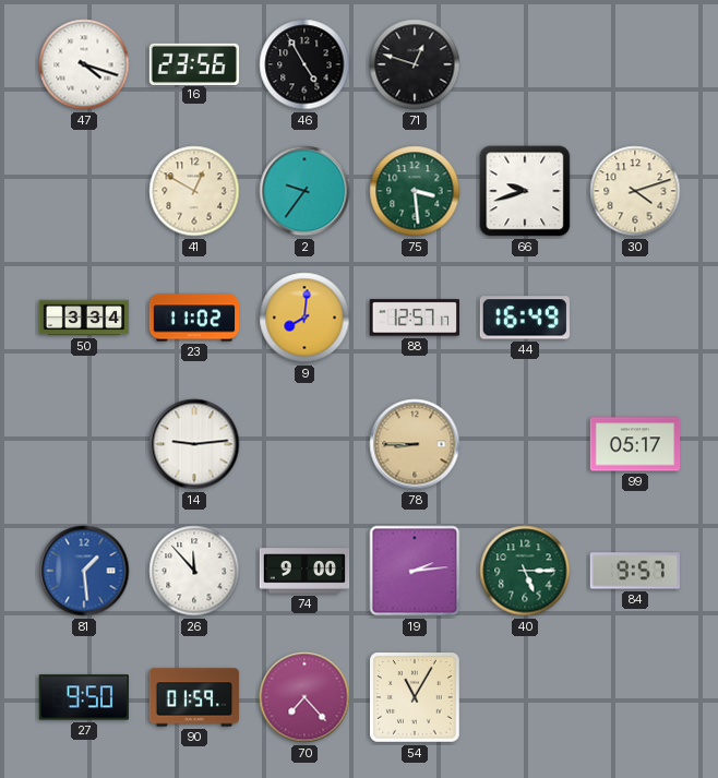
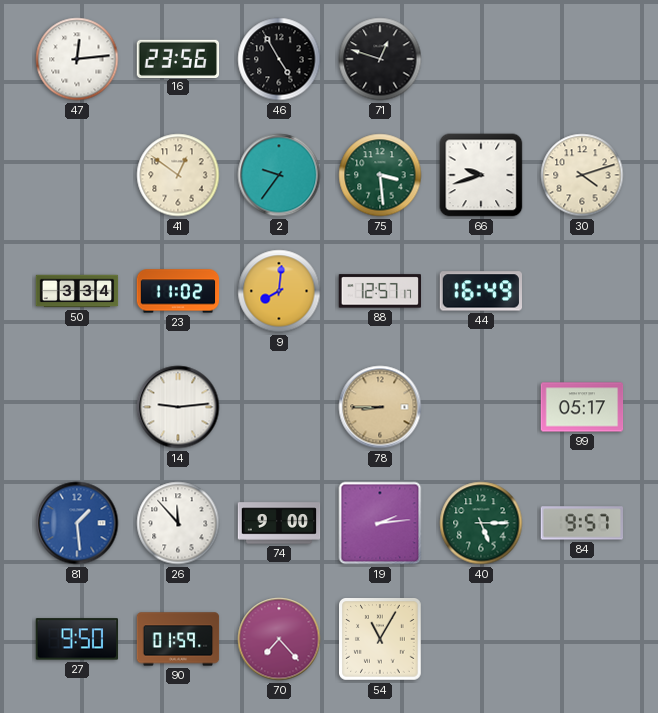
47: 4:18 -> 12:14
41: 12:50 -> 12:51
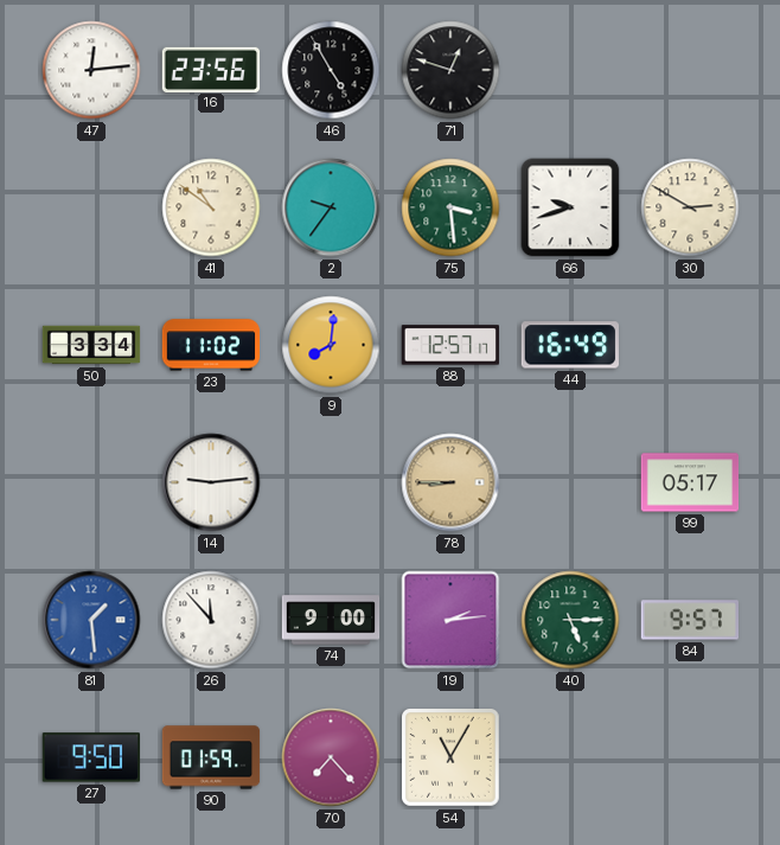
41: 12:51 -> 10:51
30: 4:12 -> 2:50
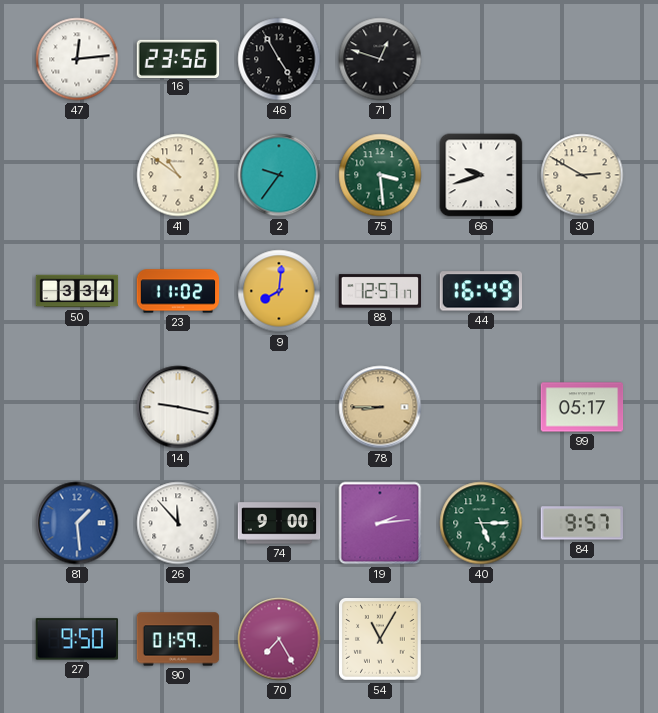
14: 9:14 -> 9:17
70: 7:23 -> 7:25
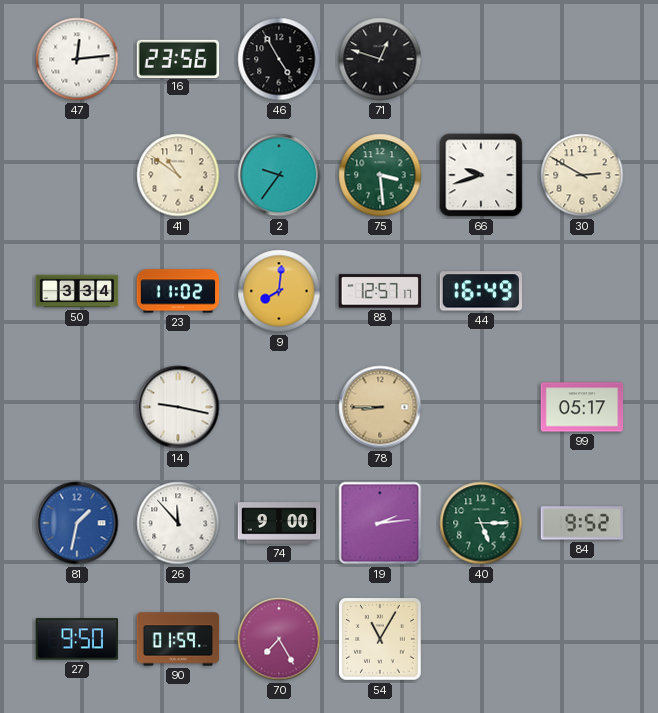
81: 1:29 -> 1:32
84: 9:57 -> 9:52
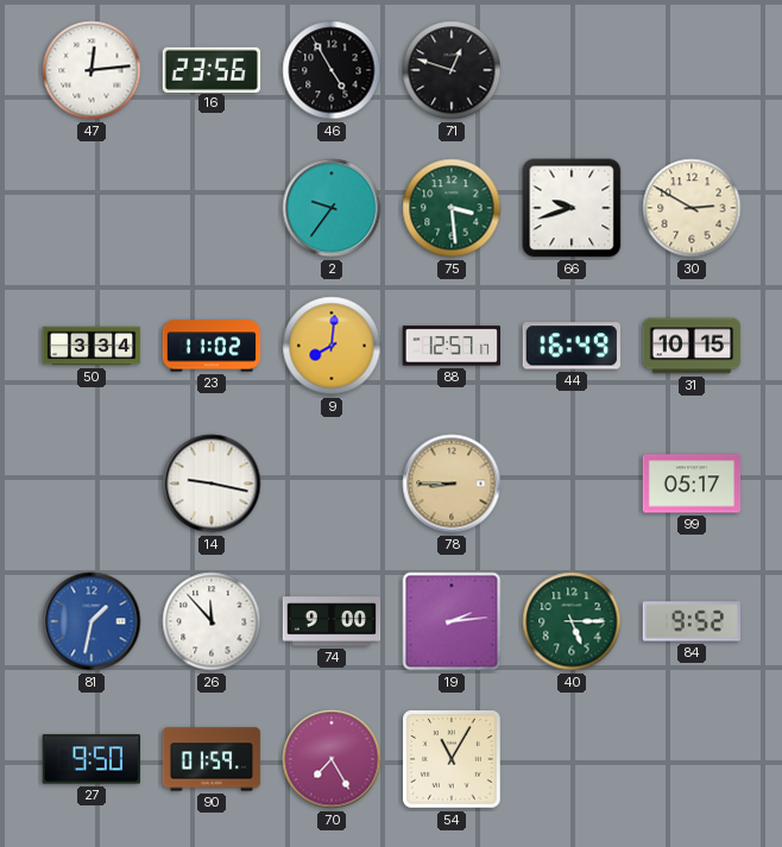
41: 10:51 -> none
31: none -> 10:15
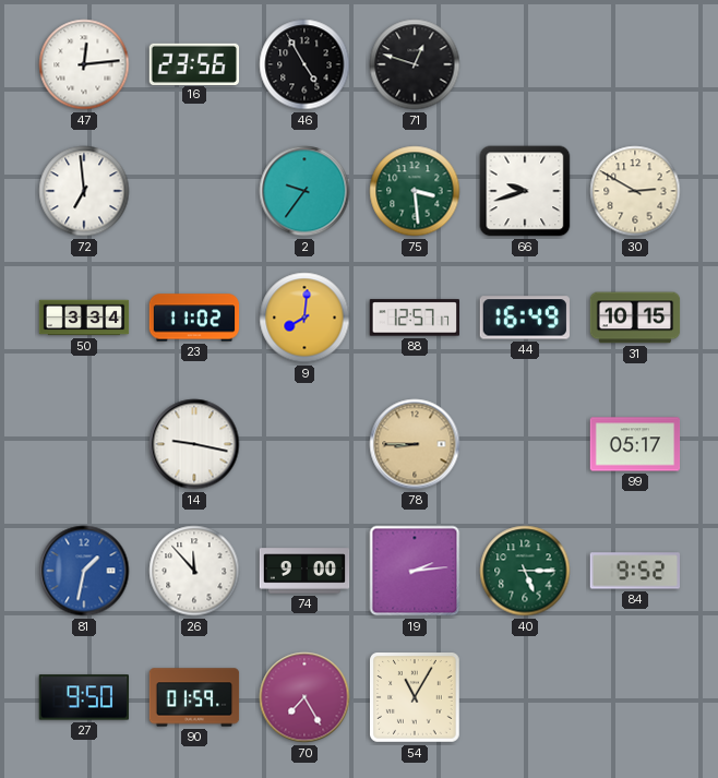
72: none -> 6:59
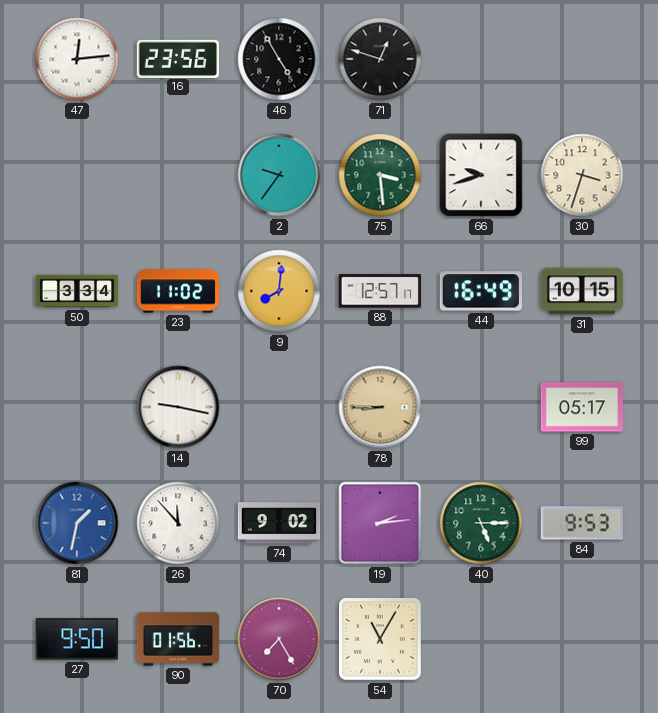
72: 6:59 -> none
30: 2:50 -> 3:33
74: 9:00 -> 9:02
84: 9:52 -> 9:53
90: 01:59 -> 01:56
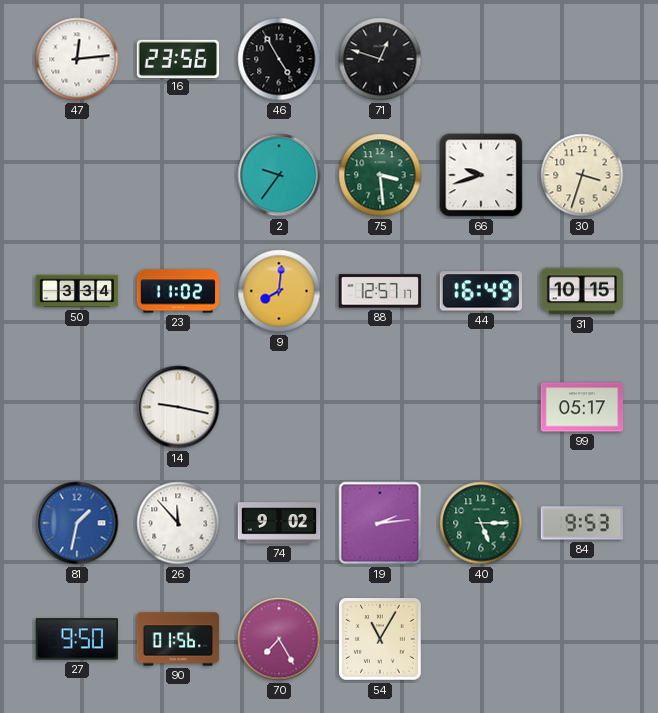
78: 8:45 -> none
